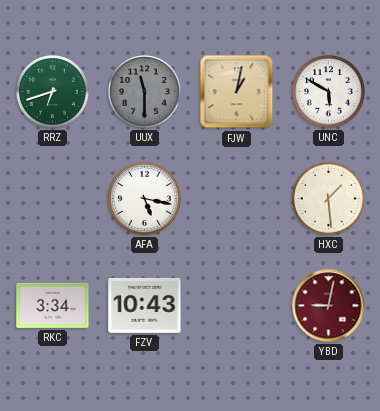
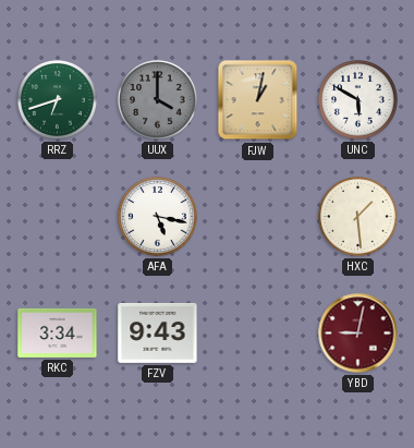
UUX: 11:30 -> 4:00
FZV: 10:43 -> 9:43
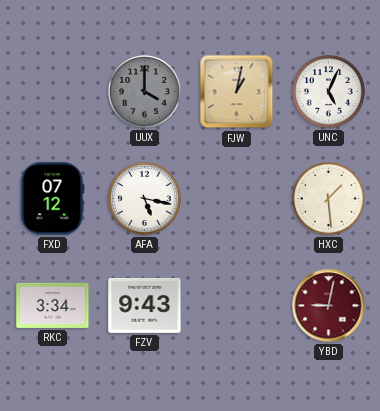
RRZ: 6:42 -> none
UNC: 5:50 -> 5:04
FXD: none -> 07:12
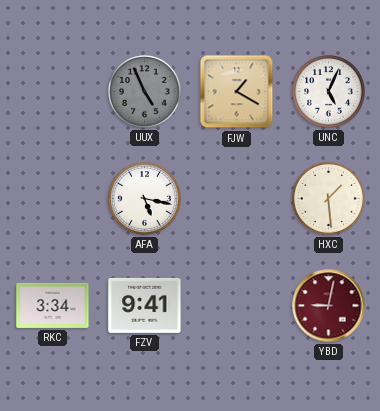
UUX: 4:00 -> 4:56
FJW: 1:02 -> 1:20
FXD: 07:12 -> none
FZV: 9:43 -> 9:41
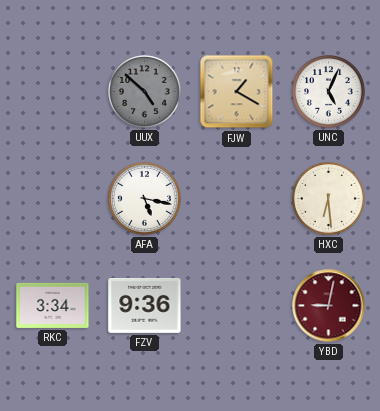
UUX: 4:56 -> 4:52
HXC: 1:29 -> 6:29
FZV: 9:41 -> 9:36
